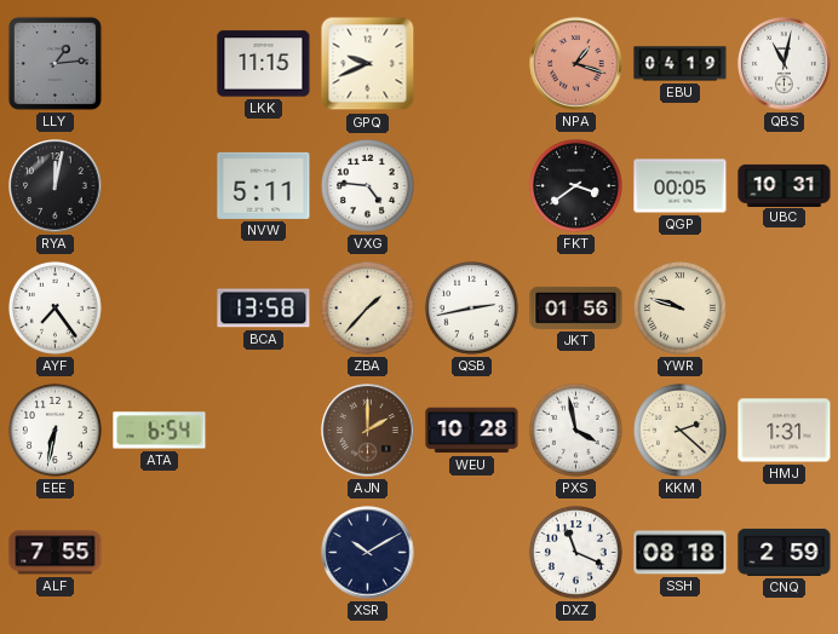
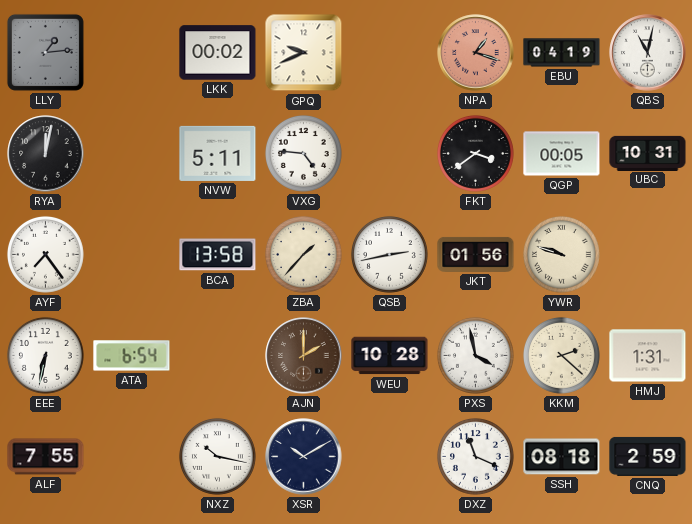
LKK: 11:15 -> 00:02
NXZ: none -> 10:17
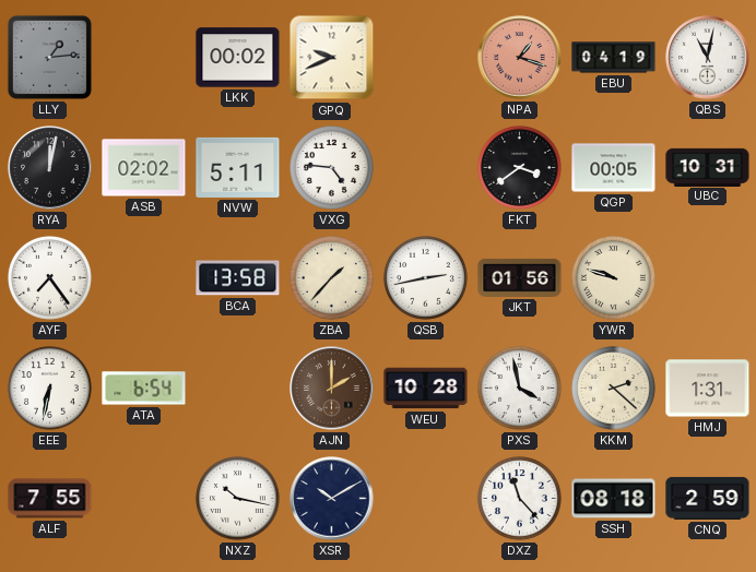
ASB: none -> 02:02
DXZ: 11:19 -> 11:23
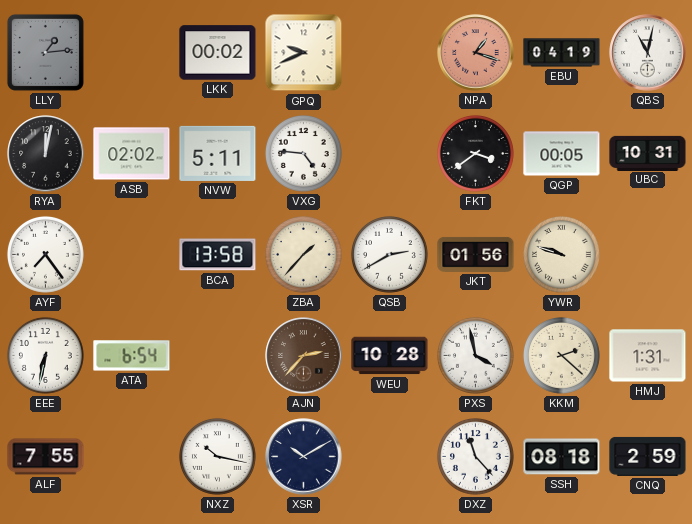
QSB: 2:43 -> 2:40
AJN: 2:00 -> 2:37
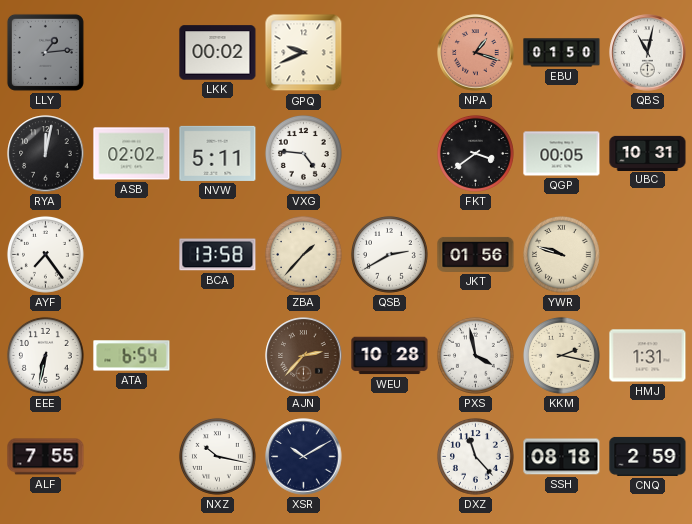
EBU: 04:19 -> 01:50
KKM: 2:22 -> 2:17
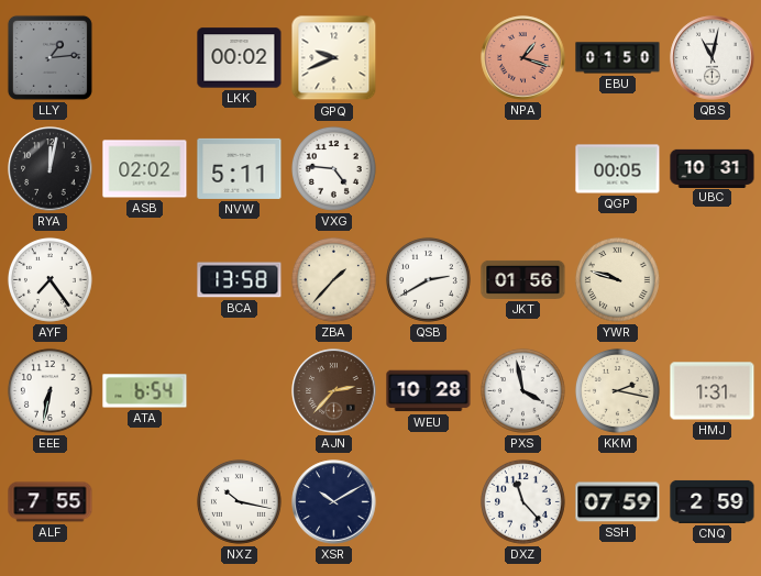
FKT: 3:39 -> none
SSH: 08:18 -> 07:59
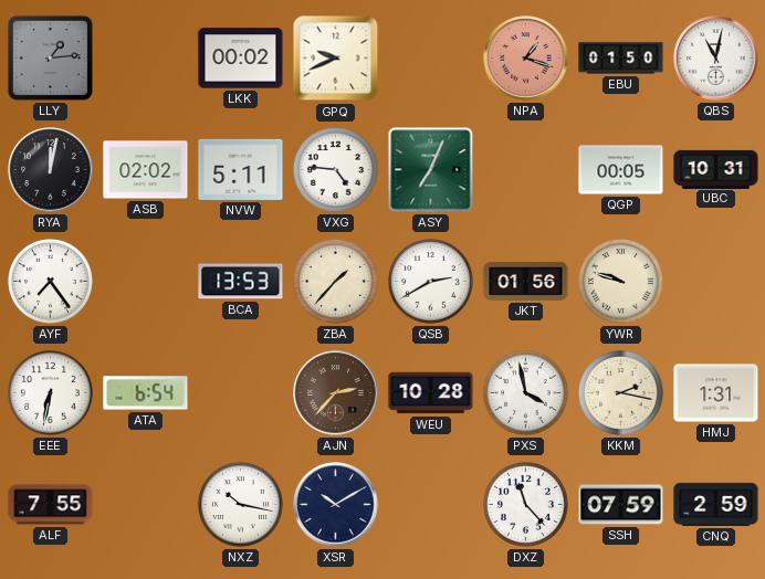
ASY: none -> 7:04
BCA: 13:58 -> 13:53
